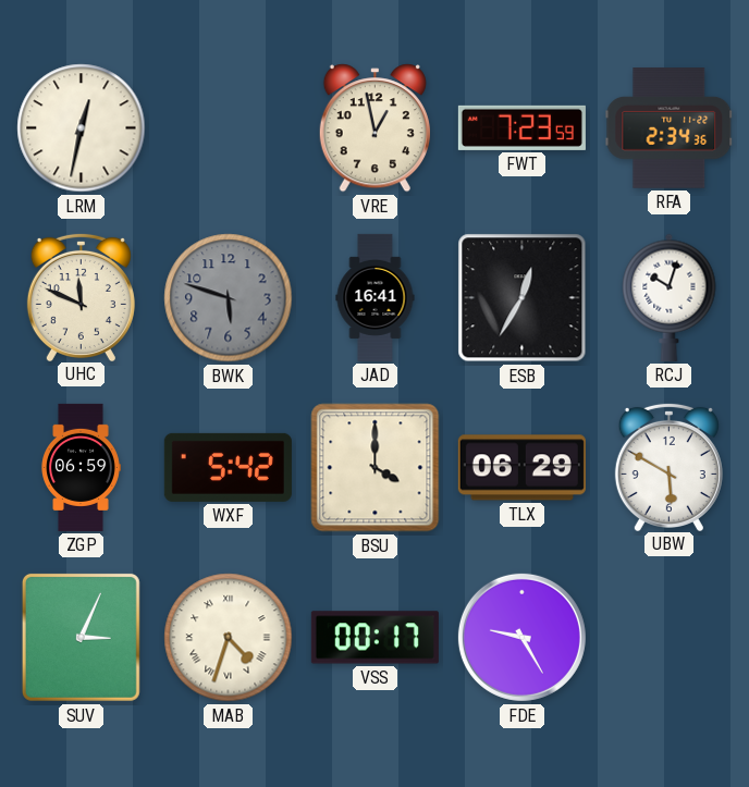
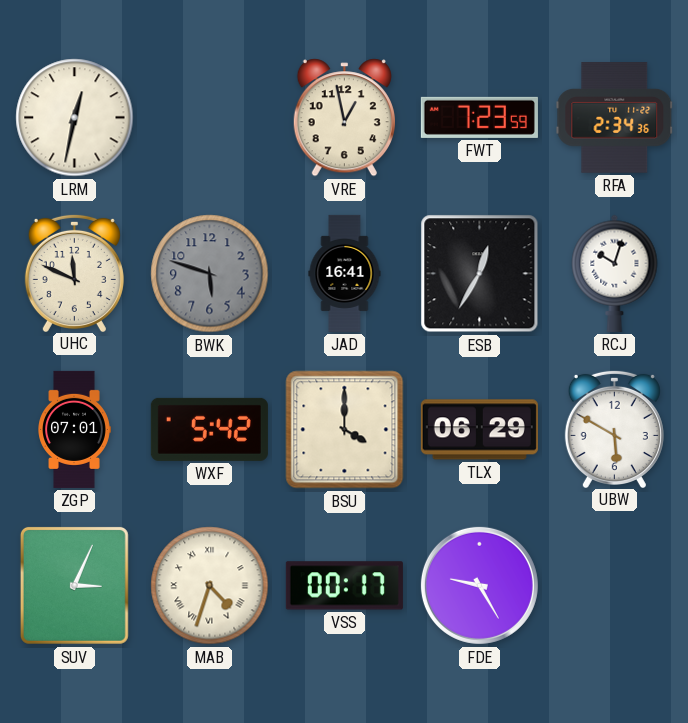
ZGP: 06:59 -> 07:01
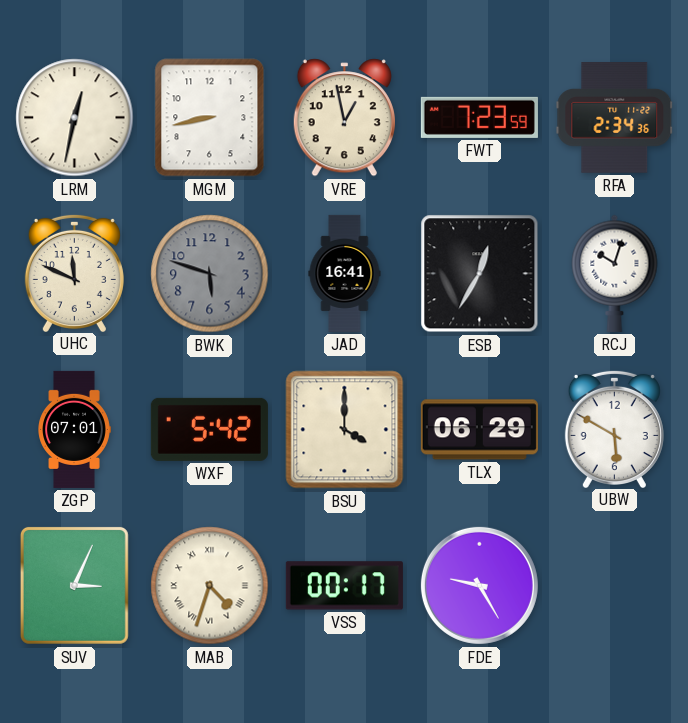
MGM: none -> 8:43
